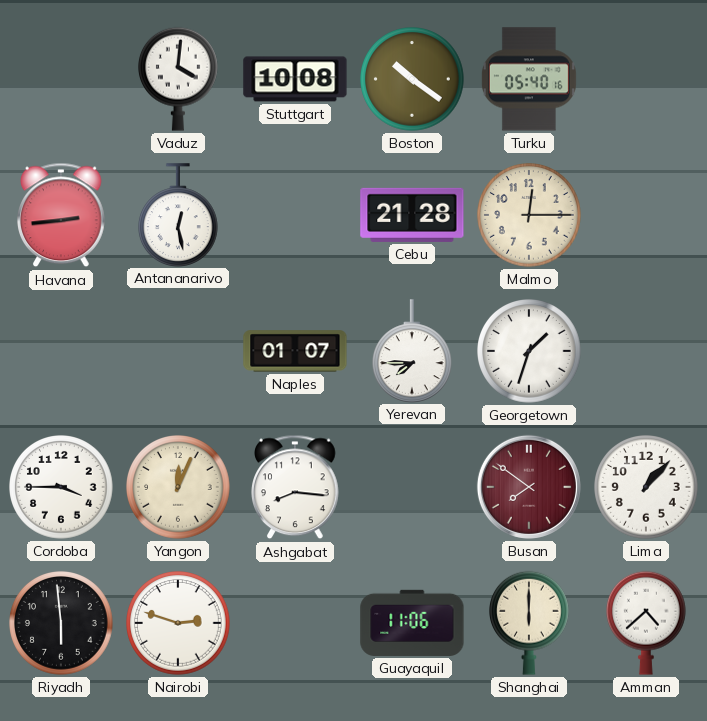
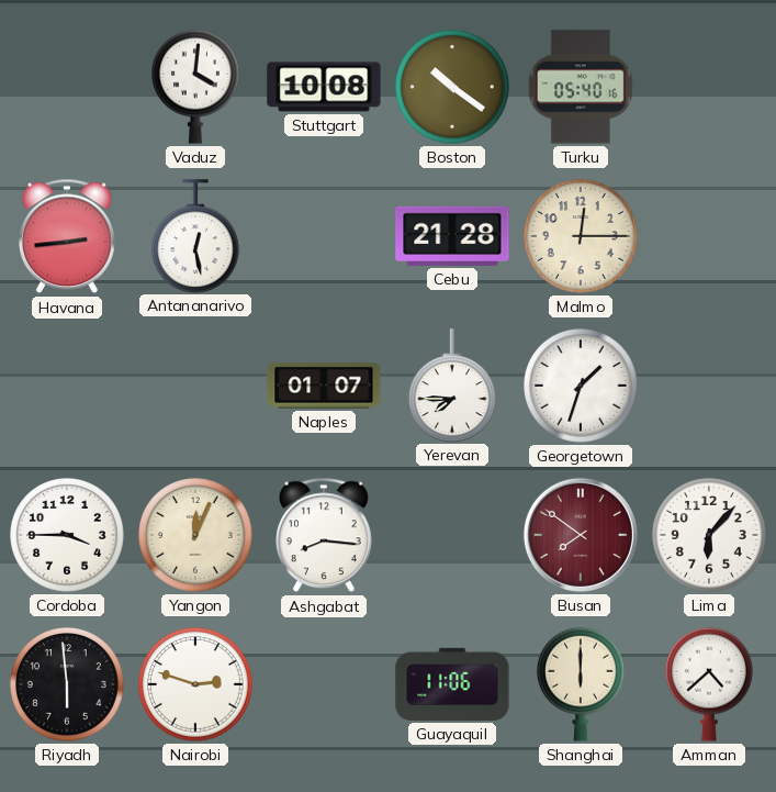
Lima: 1:07 -> 6:07
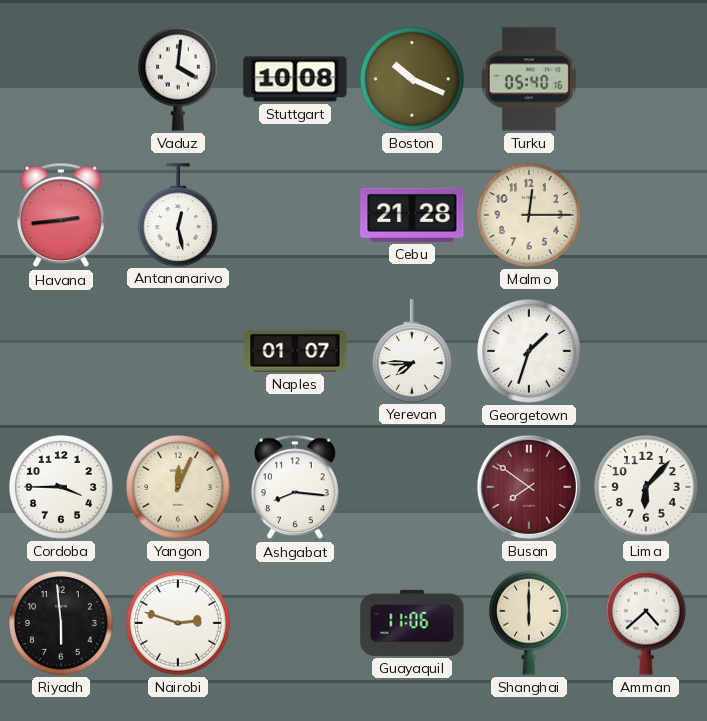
Boston: 10:21 -> 10:19
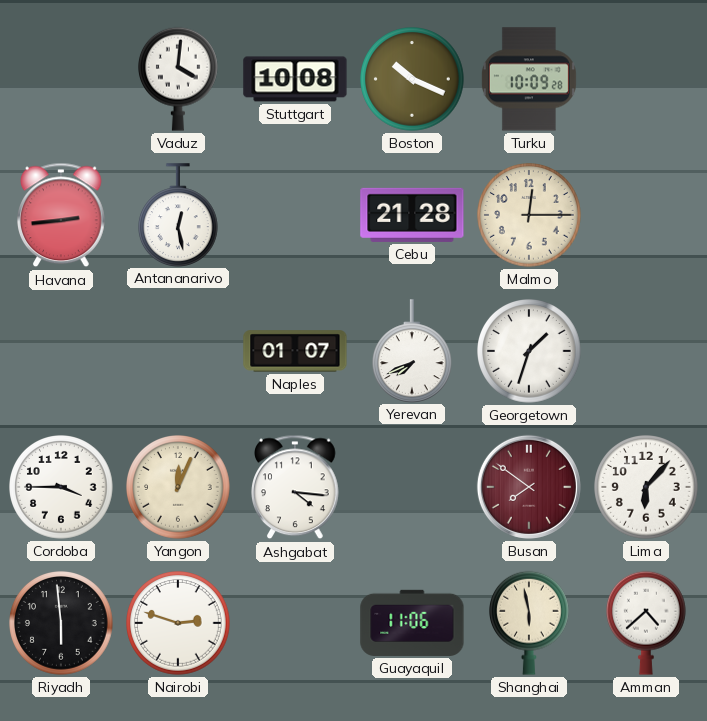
Turku: 05:40 -> 10:09
Yerevan: 7:45 -> 7:41
Ashgabat: 8:16 -> 4:16
Shanghai: 6:00 -> 5:58
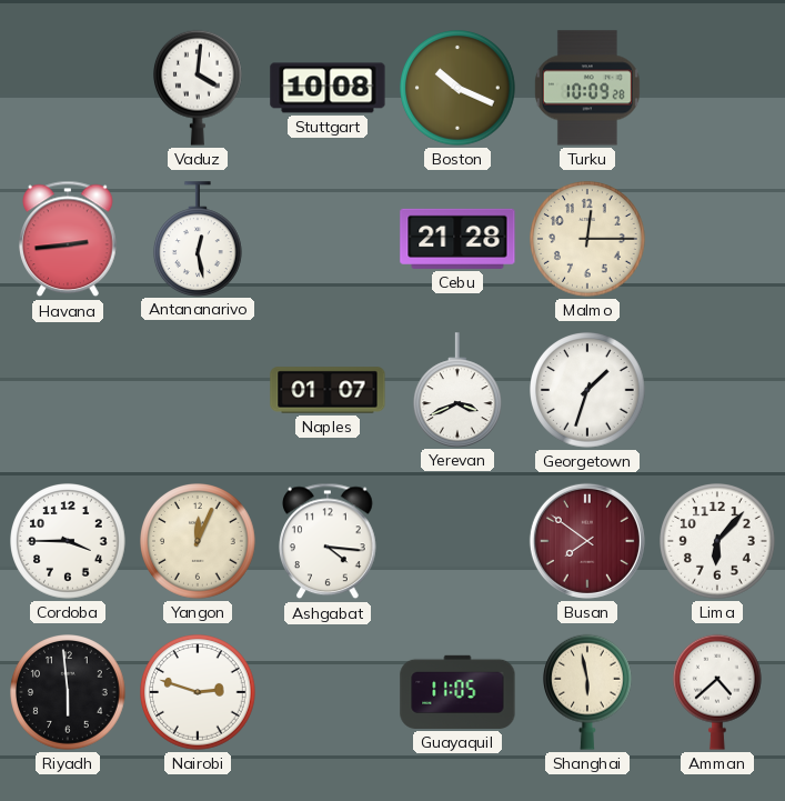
Yerevan: 7:41 -> 3:41
Guayaquil: 11:06 -> 11:05
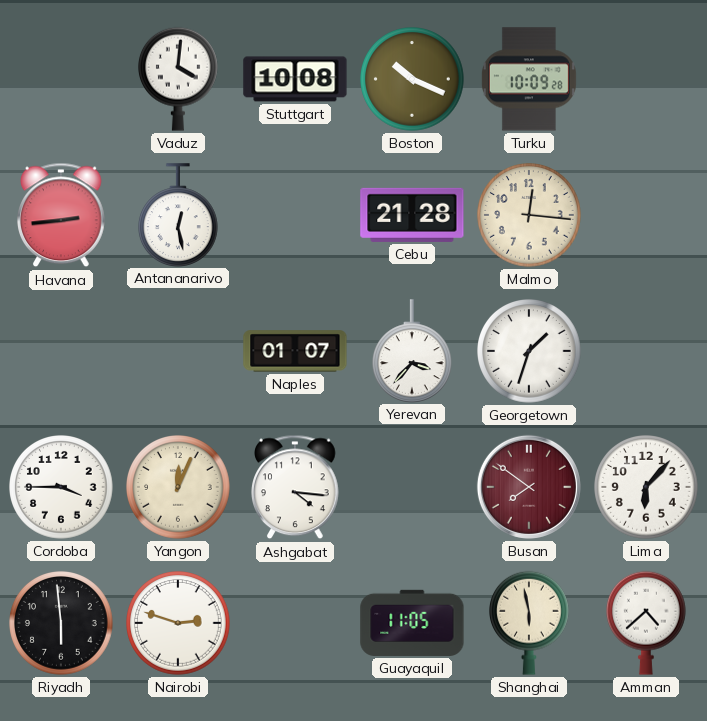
Malmo: 12:15 -> 12:16
Yerevan: 3:41 -> 3:37
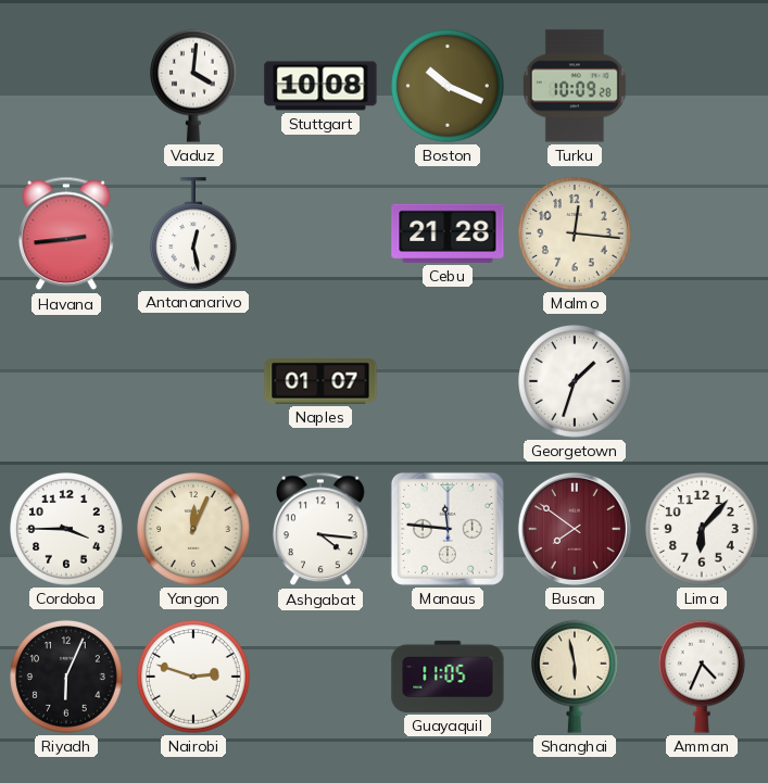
Yerevan: 3:37 -> none
Manaus: none -> 11:46
Riyadh: 5:59 -> 6:04
Amman: 4:38 -> 4:34
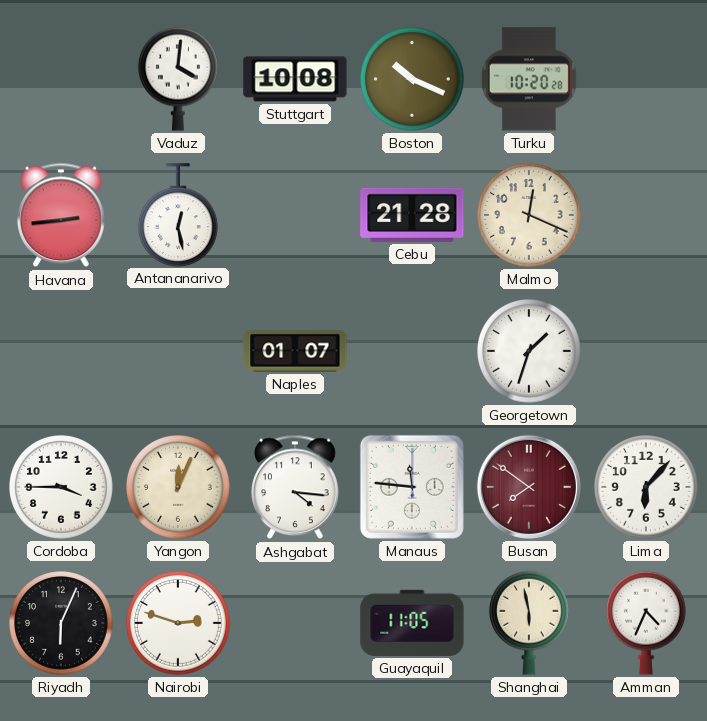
Turku: 10:09 -> 10:20
Malmo: 12:16 -> 12:19
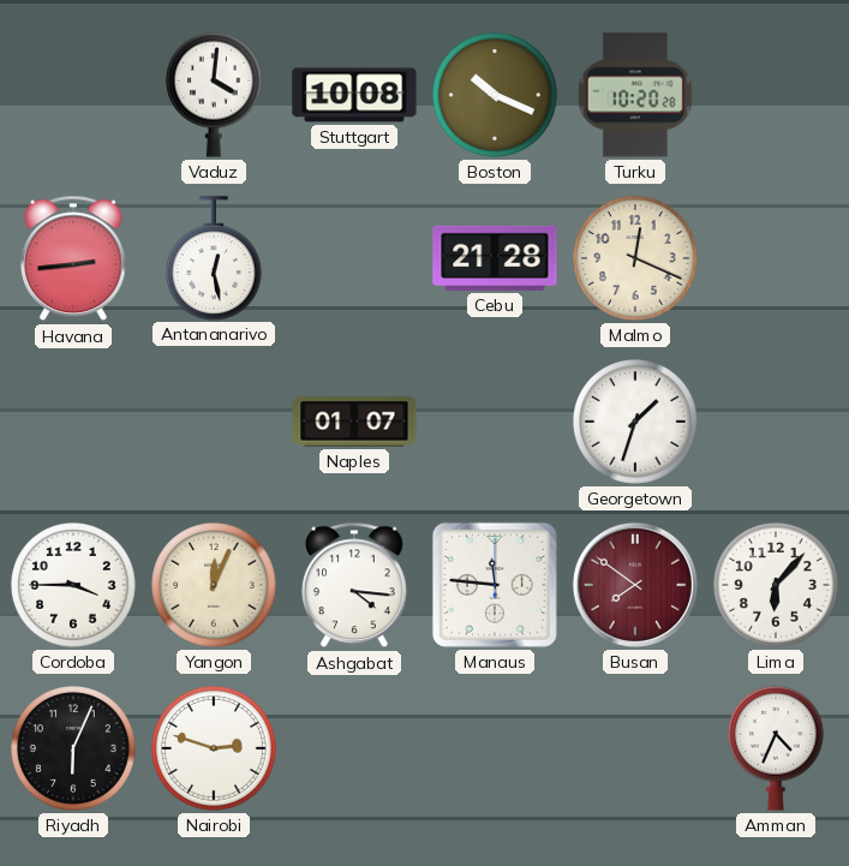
Guayaquil: 11:05 -> none
Shanghai: 5:58 -> none
